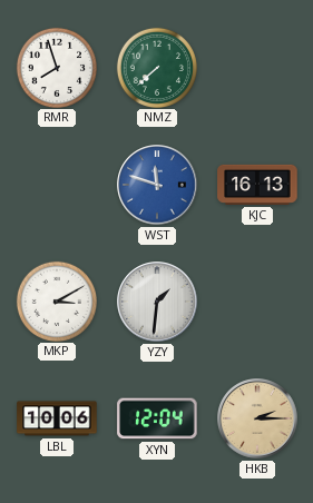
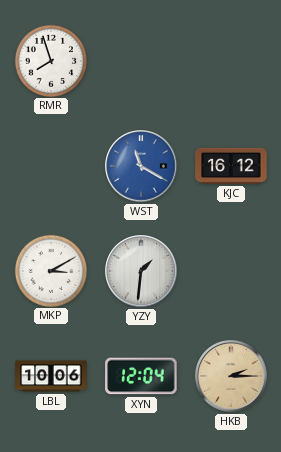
NMZ: 7:38 -> none
WST: 11:48 -> 11:20
KJC: 16:13 -> 16:12
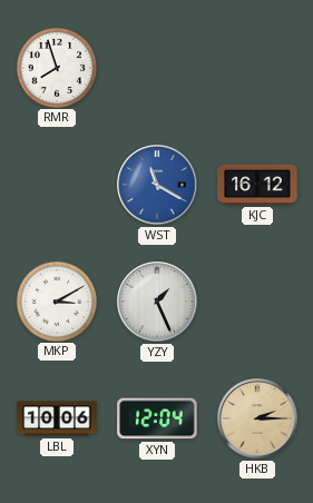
YZY: 1:31 -> 1:26
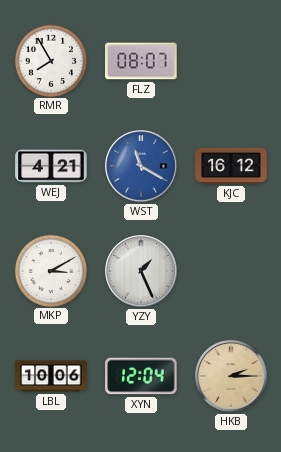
RMR: 7:57 -> 7:55
FLZ: none -> 08:07
WEJ: none -> 4:21
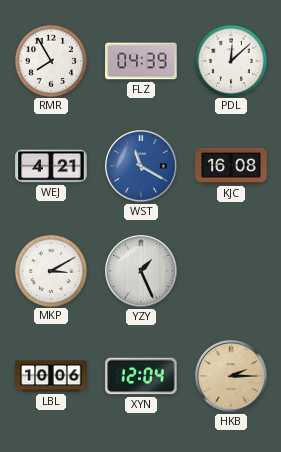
FLZ: 08:07 -> 04:39
PDL: none -> 12:08
KJC: 16:12 -> 16:08
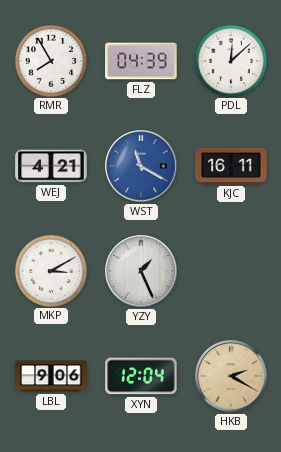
KJC: 16:08 -> 16:11
LBL: 10:06 -> 9:06
HKB: 2:15 -> 2:20
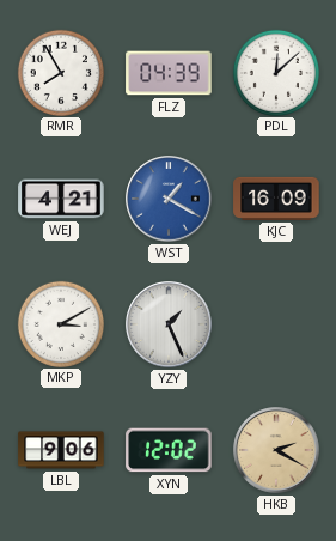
WST: 11:20 -> 1:20
KJC: 16:11 -> 16:09
XYN: 12:04 -> 12:02
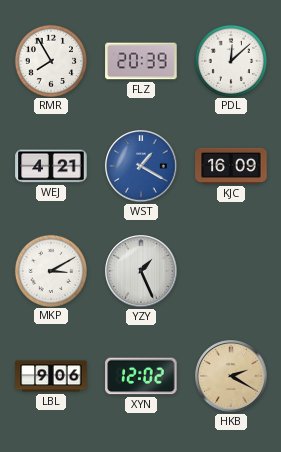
FLZ: 04:39 -> 20:39
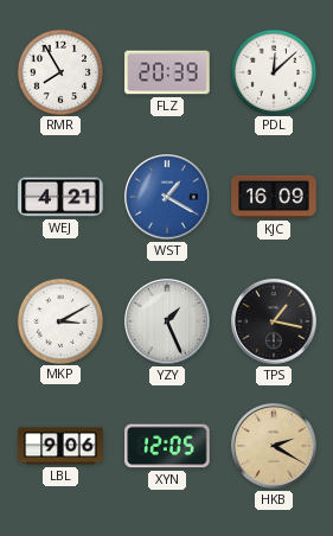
TPS: none -> 1:17
XYN: 12:02 -> 12:05
